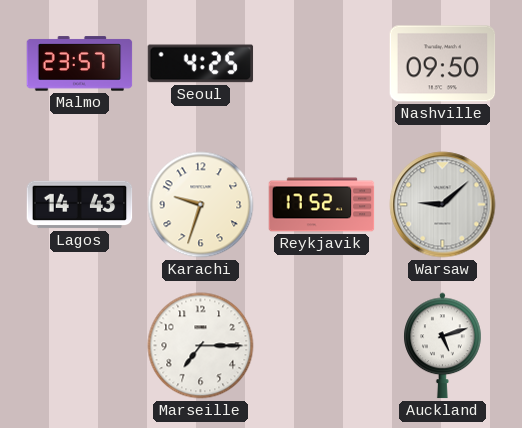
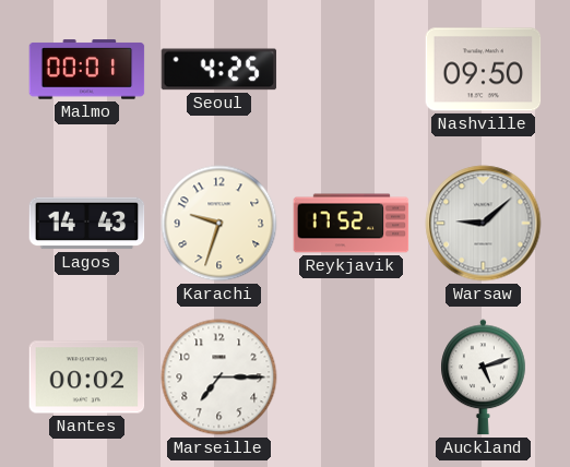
Malmo: 23:57 -> 00:01
Nantes: none -> 00:02
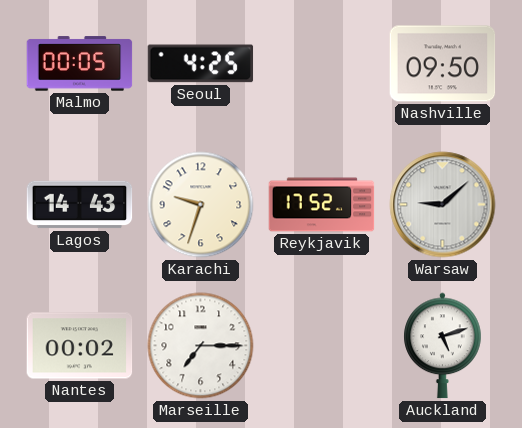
Malmo: 00:01 -> 00:05
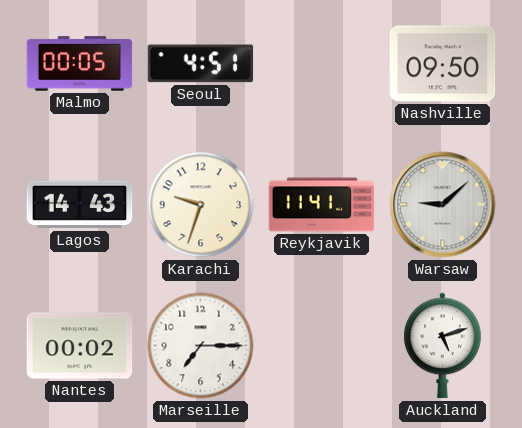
Seoul: 4:25 -> 4:51
Reykjavik: 17:52 -> 11:41
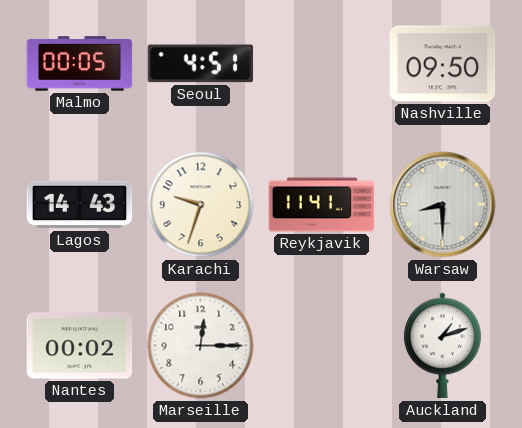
Warsaw: 9:08 -> 8:30
Marseille: 7:15 -> 12:15
Auckland: 5:12 -> 1:12
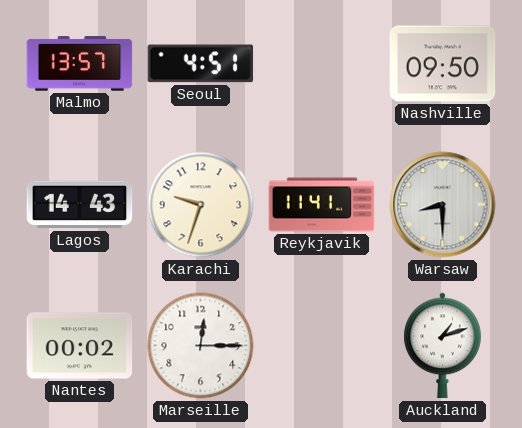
Malmo: 00:05 -> 13:57
